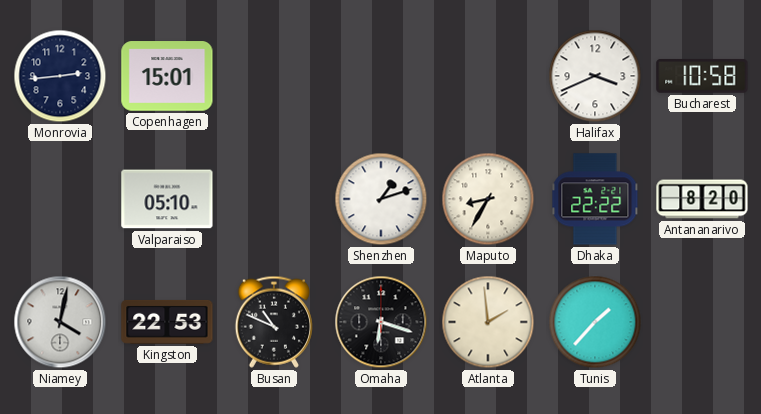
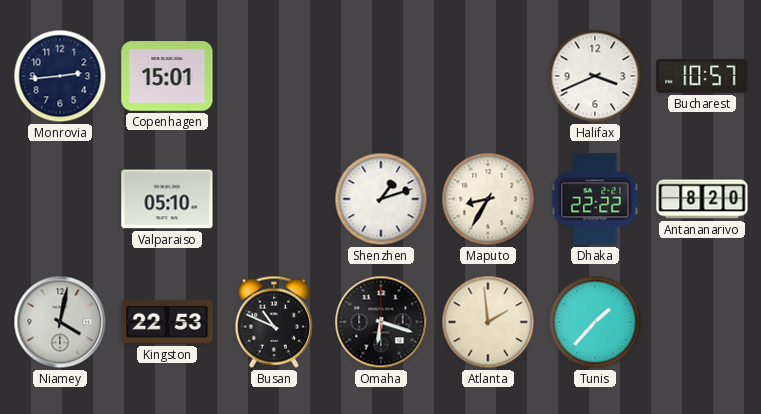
Bucharest: 10:58 -> 10:57
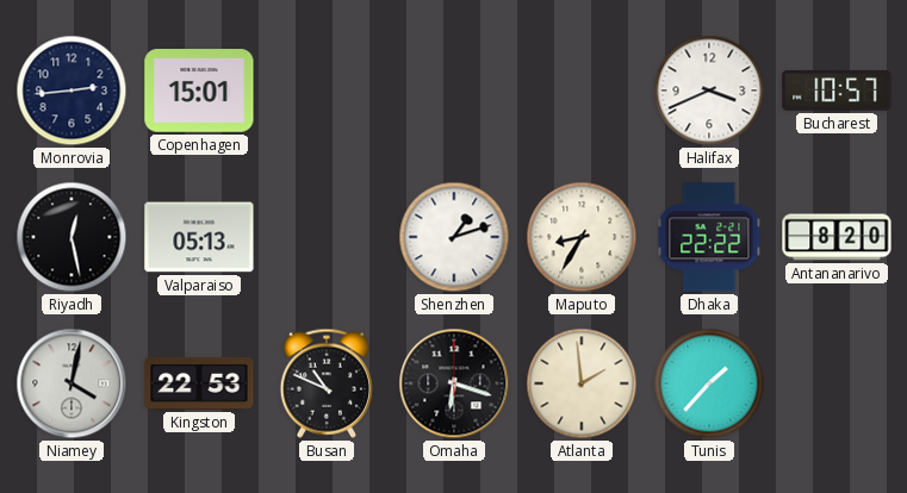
Riyadh: none -> 12:28
Valparaiso: 05:10 -> 05:13
